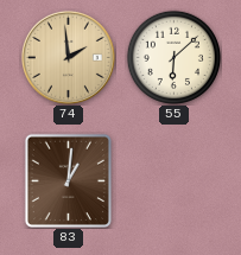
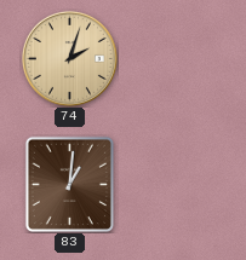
74: 1:59 -> 2:03
55: 6:08 -> none
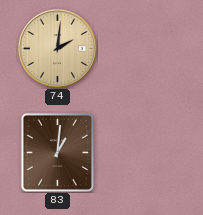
74: 2:03 -> 2:01
